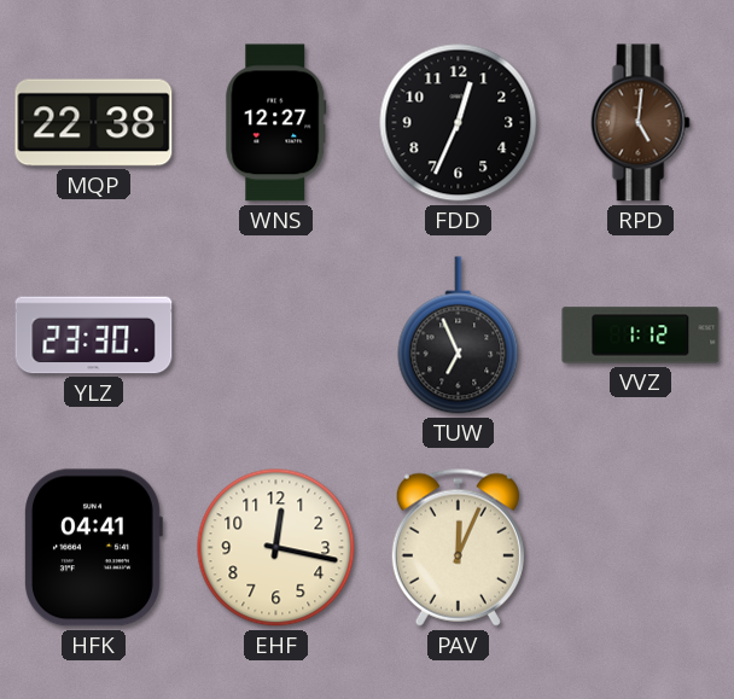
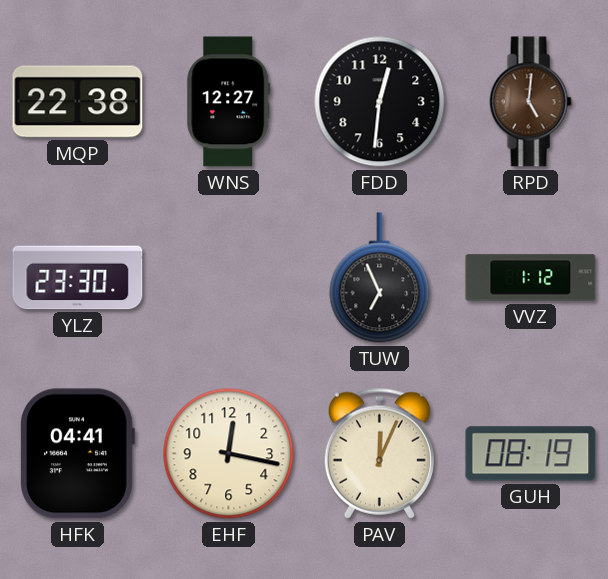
FDD: 12:34 -> 12:31
GUH: none -> 08:19
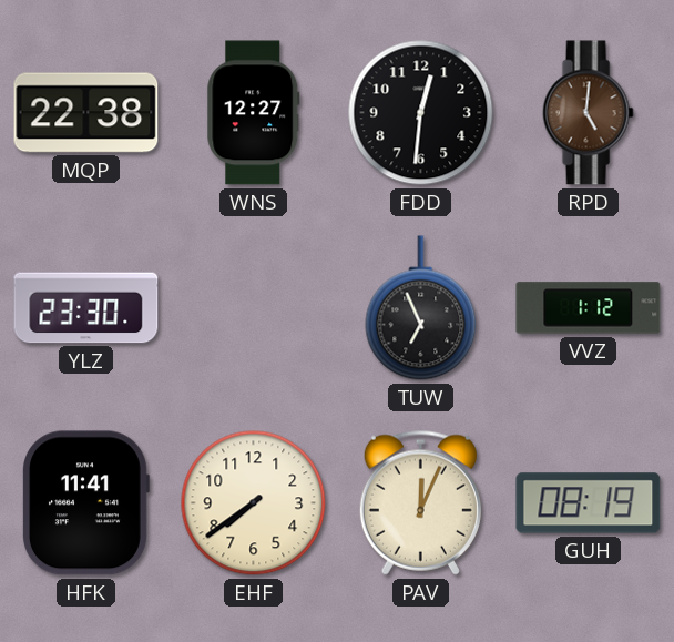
HFK: 04:41 -> 11:41
EHF: 12:17 -> 7:39
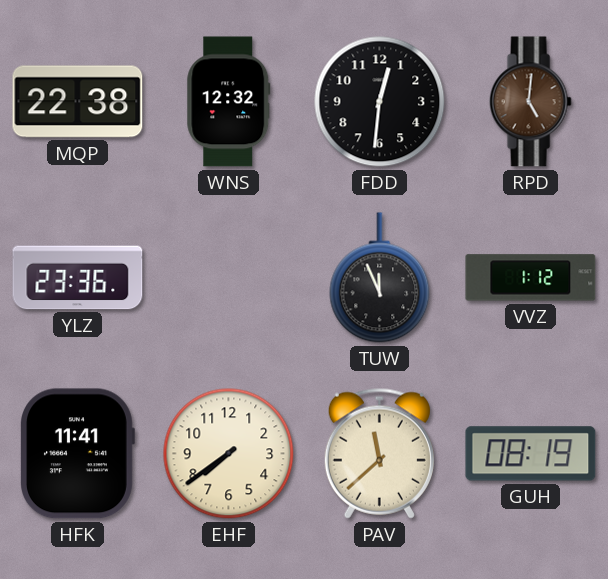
WNS: 12:27 -> 12:32
YLZ: 23:30 -> 23:36
TUW: 6:56 -> 11:56
PAV: 12:04 -> 11:38
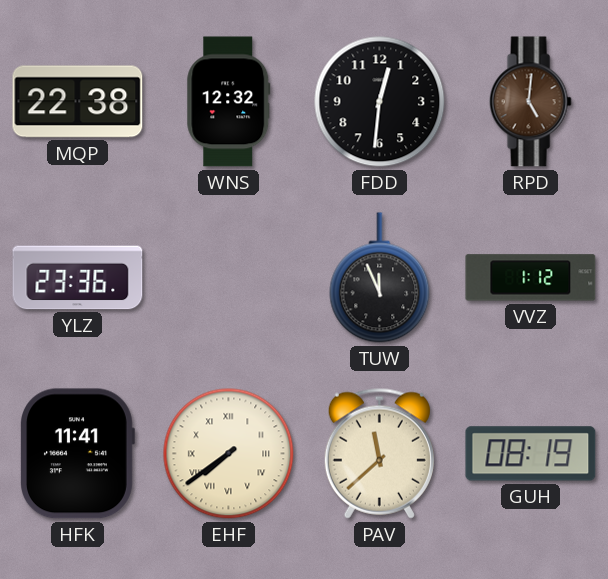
EHF numerals: Arabic -> Roman
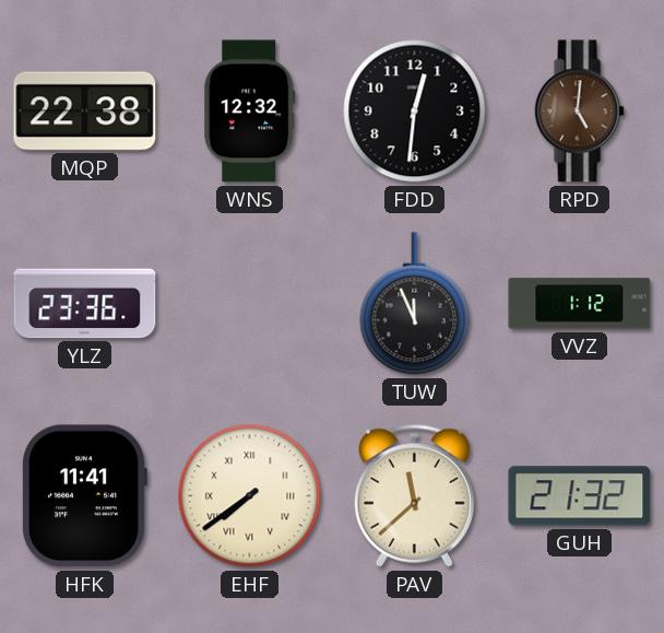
GUH: 08:19 -> 21:32
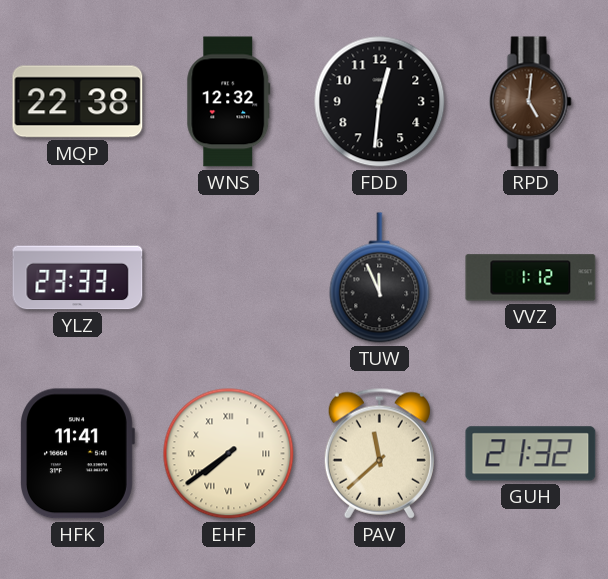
YLZ: 23:36 -> 23:33
